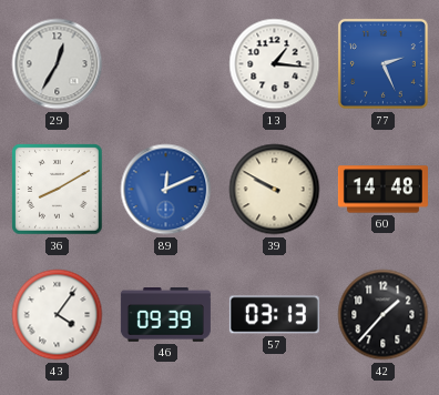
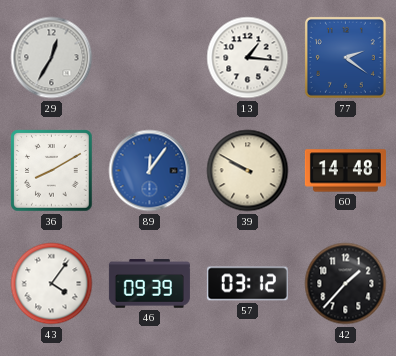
77: 2:26 -> 2:21
89: 12:11 -> 12:06
57: 03:13 -> 03:12
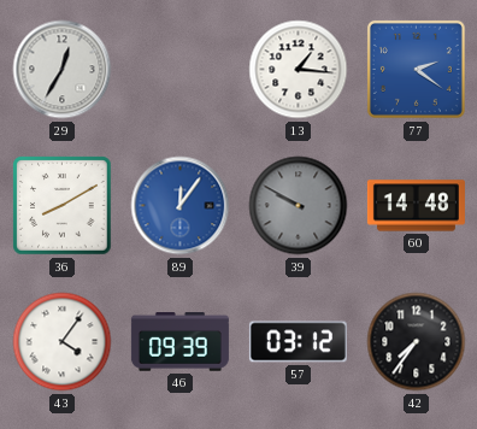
39 dial: cream -> grey
42: 1:37 -> 7:36
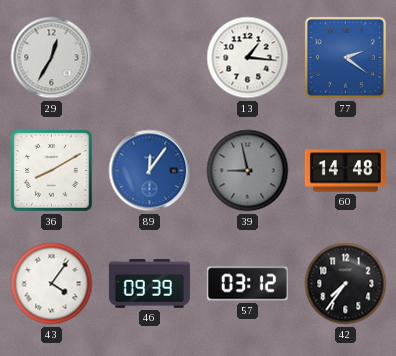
39: 9:50 -> 8:58
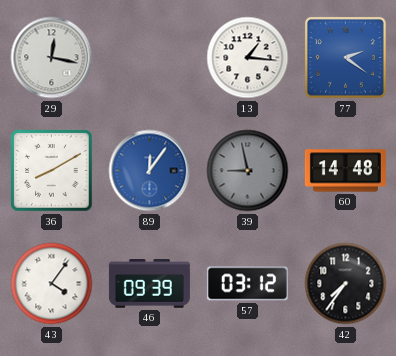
29: 12:35 -> 12:17
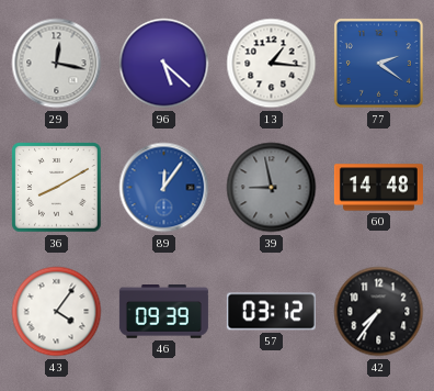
96: none -> 5:22
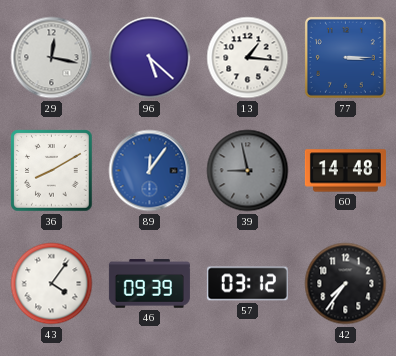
77: 2:21 -> 3:15
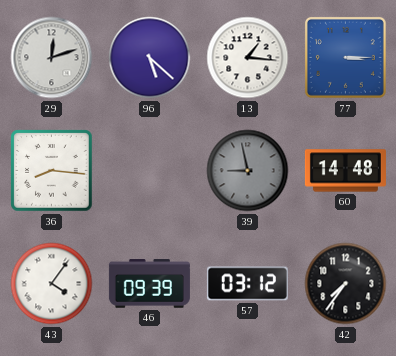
29: 12:17 -> 12:12
36: 8:10 -> 8:16
89: 12:06 -> none
